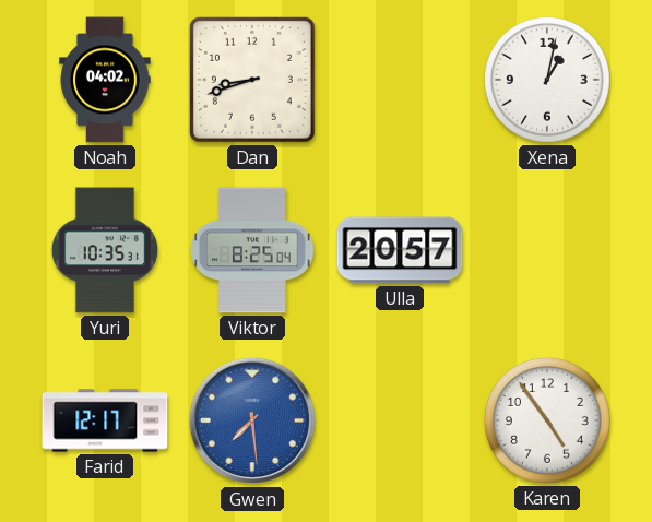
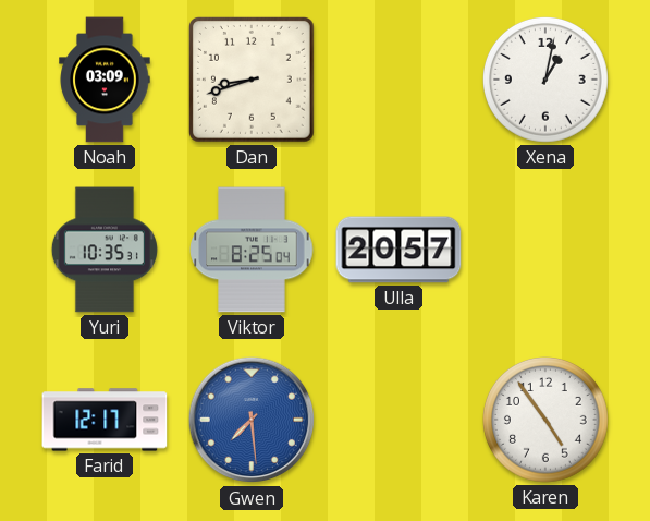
Noah: 04:02 -> 03:09
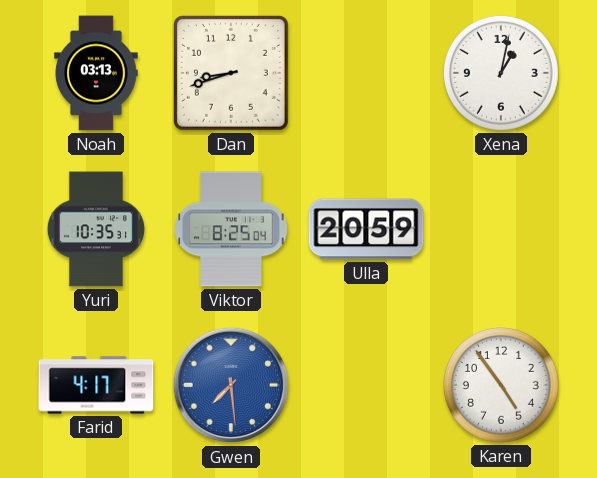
Noah: 03:09 -> 03:13
Ulla: 20:57 -> 20:59
Farid: 12:17 -> 4:17
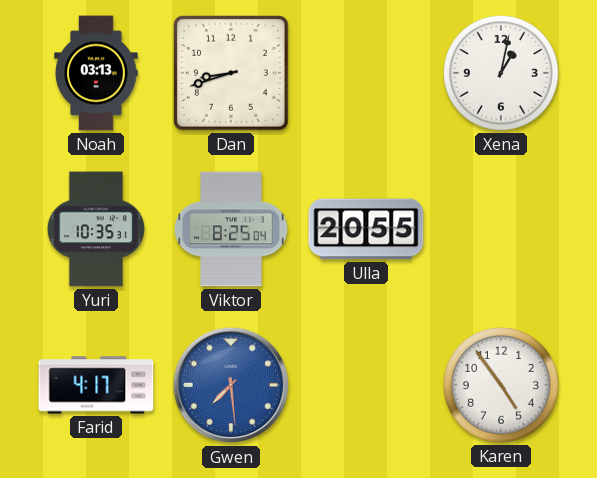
Ulla: 20:59 -> 20:55
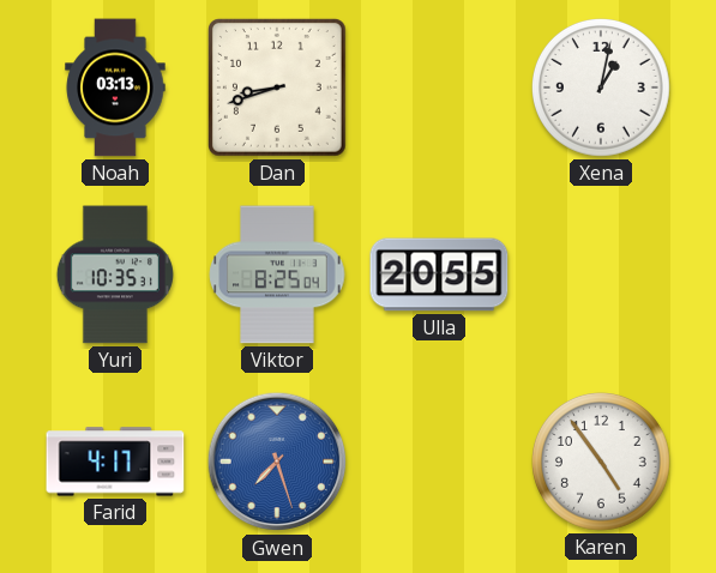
Gwen: 7:29 -> 7:27
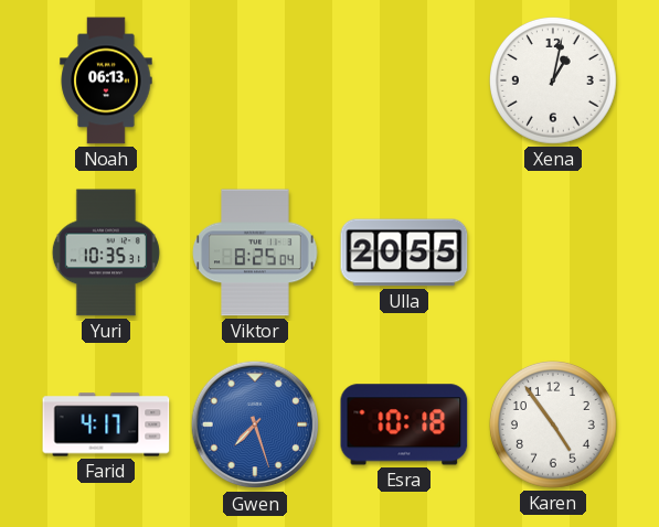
Noah: 03:13 -> 06:13
Dan: 8:42 -> none
Esra: none -> 10:18
